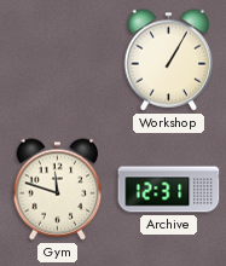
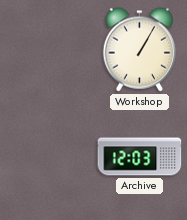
Gym: 11:48 -> none
Archive: 12:31 -> 12:03
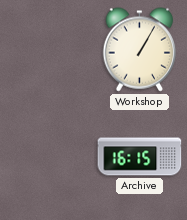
Archive: 12:03 -> 16:15
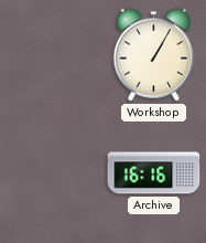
Archive: 16:15 -> 16:16
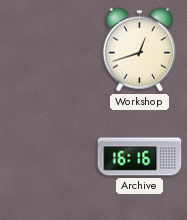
Workshop: 1:05 -> 12:42
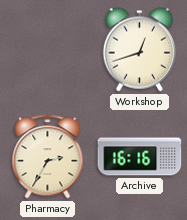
Pharmacy: none -> 2:35
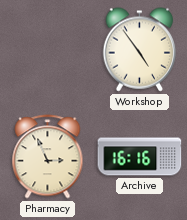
Workshop: 12:42 -> 4:54
Pharmacy: 2:35 -> 2:56
